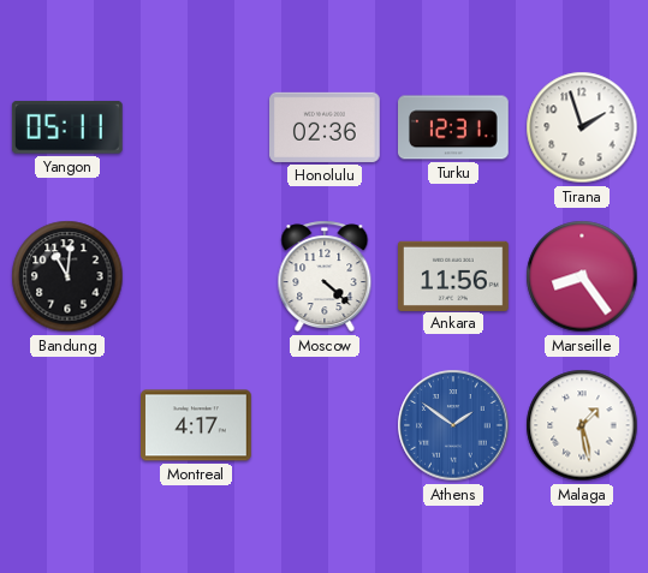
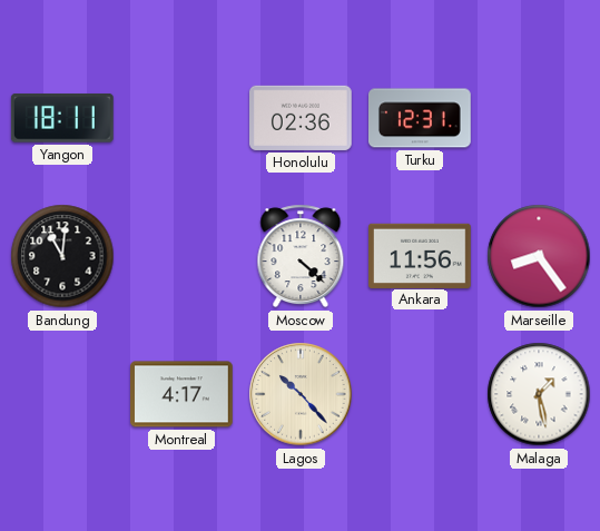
Yangon: 05:11 -> 18:11
Tirana: 1:57 -> none
Lagos: none -> 10:23
Athens: 1:51 -> none
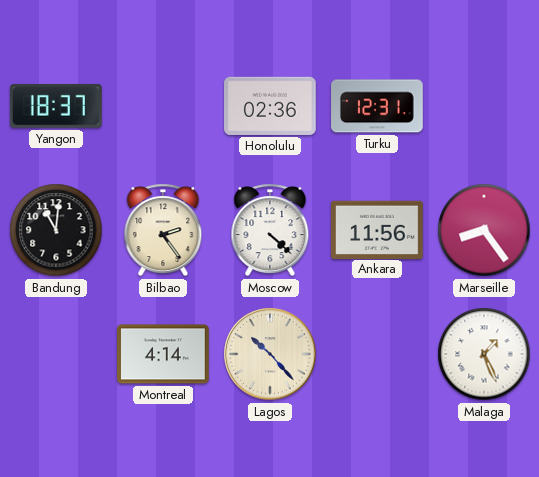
Yangon: 18:11 -> 18:37
Bilbao: none -> 2:24
Montreal: 4:17 -> 4:14
Malaga: 1:28 -> 1:26
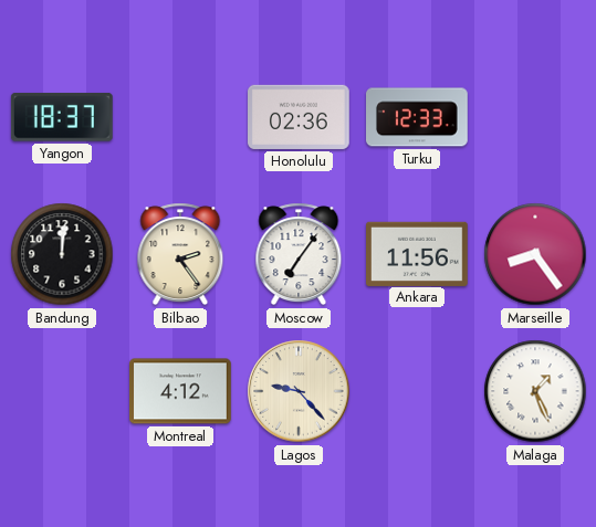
Turku: 12:31 -> 12:33
Bandung: 11:01 -> 12:01
Moscow: 4:22 -> 7:06
Montreal: 4:14 -> 4:12
Lagos: 10:23 -> 9:23
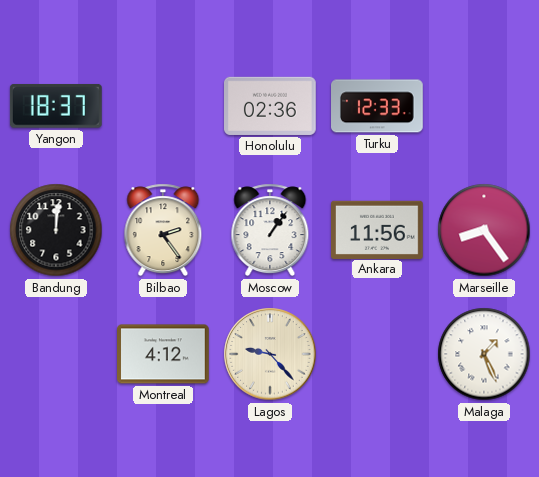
Moscow: 7:06 -> 1:06
